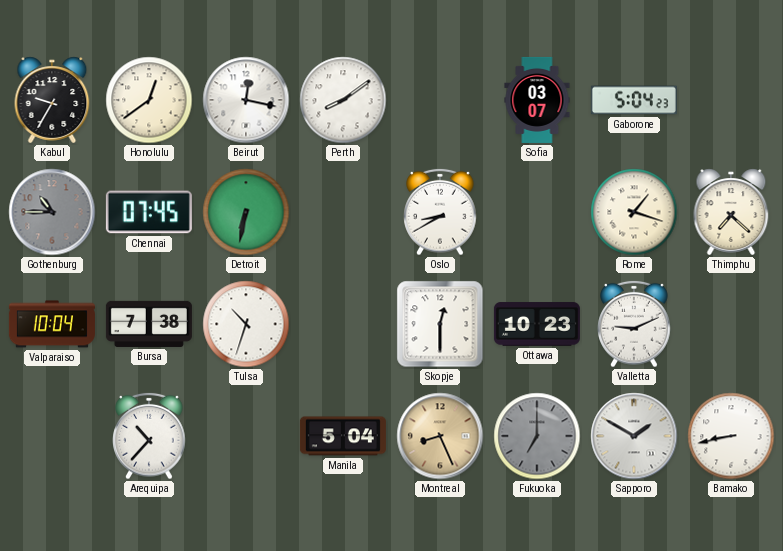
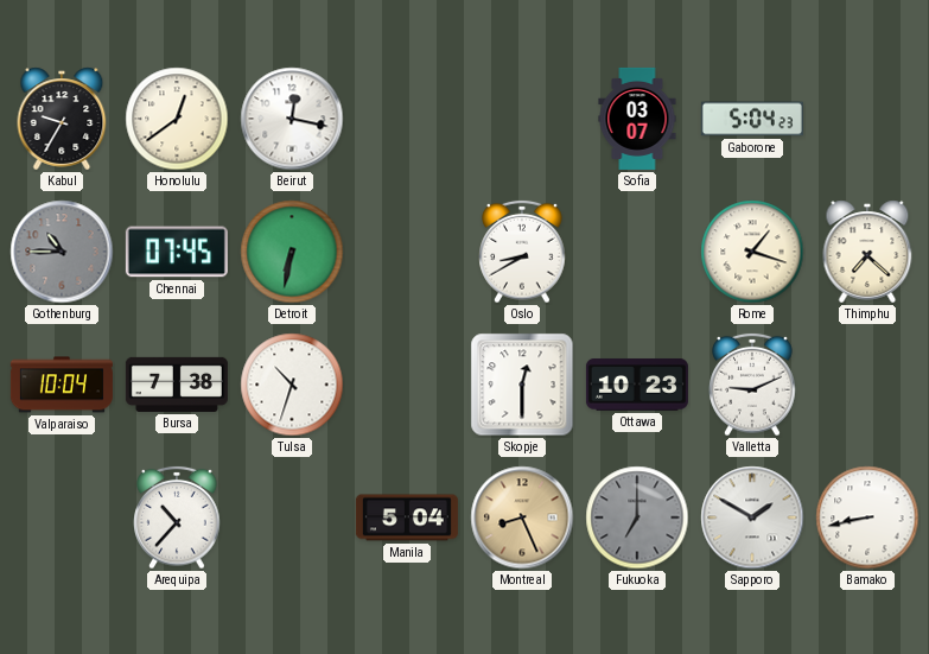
Perth: 8:09 -> none
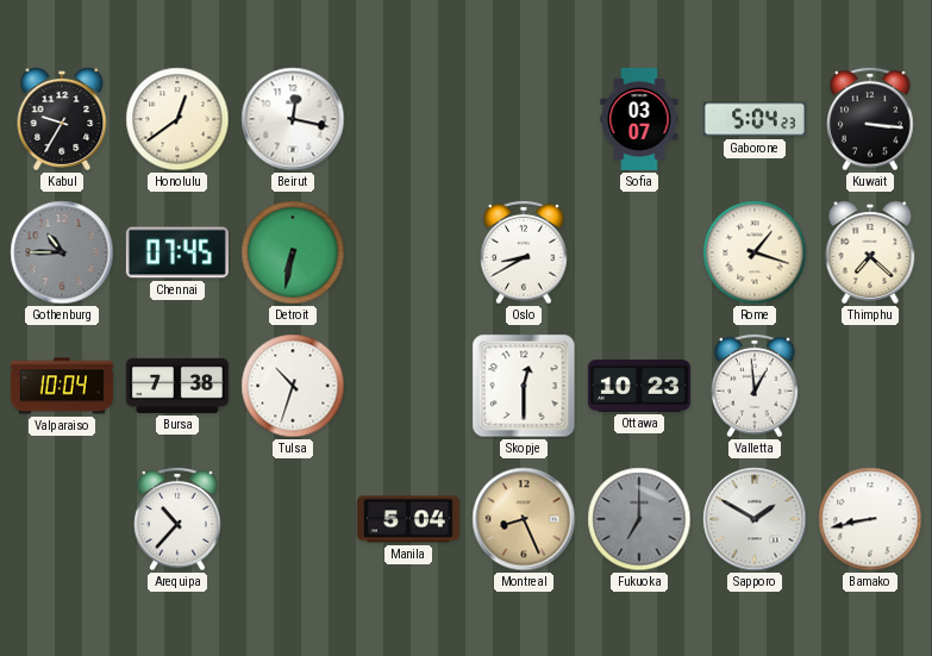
Kuwait: none -> 3:16
Valletta: 9:11 -> 12:59
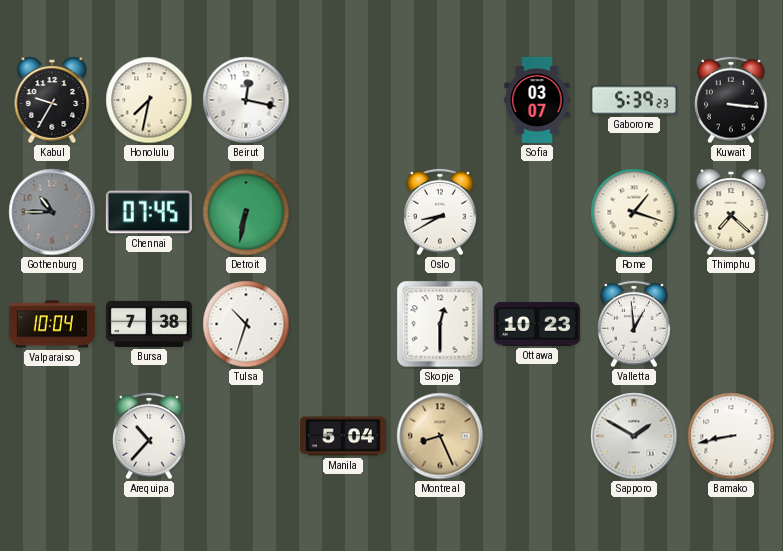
Honolulu: 12:39 -> 7:32
Gaborone: 5:04 -> 5:39
Fukuoka: 7:00 -> none
